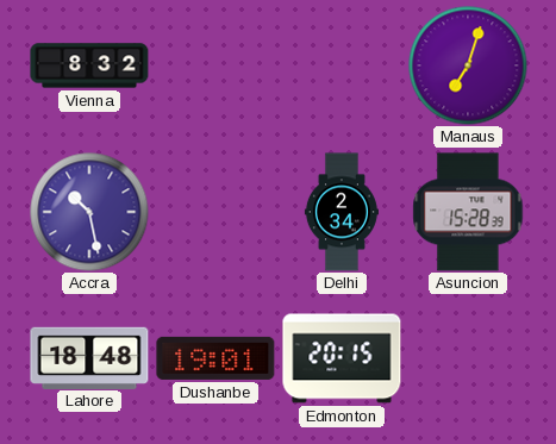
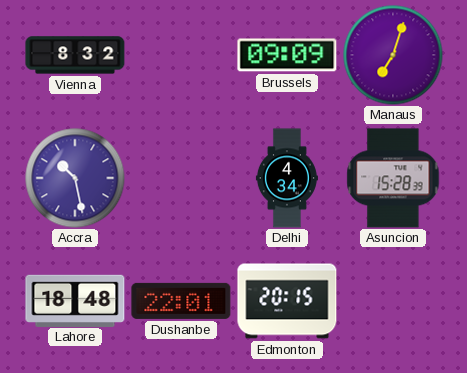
Brussels: none -> 09:09
Delhi: 2:34 -> 4:34
Dushanbe: 19:01 -> 22:01
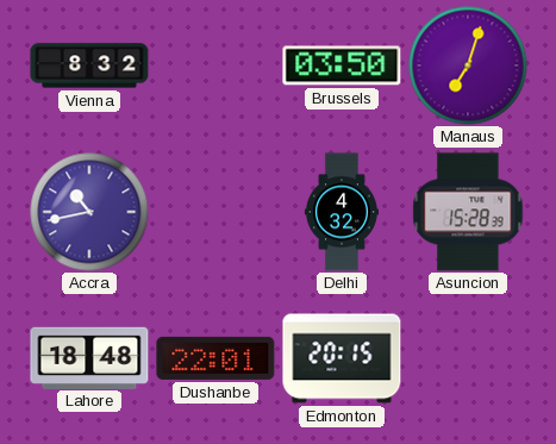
Brussels: 09:09 -> 03:50
Accra: 10:28 -> 10:43
Delhi: 4:34 -> 4:32
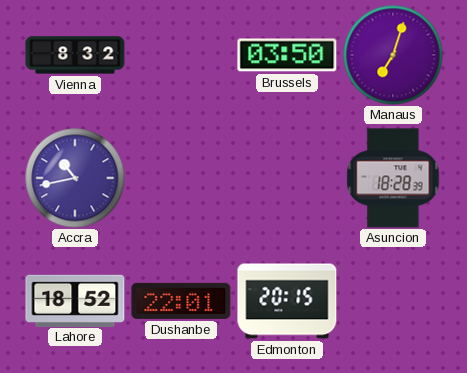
Delhi: 4:32 -> none
Asuncion: 15:28 -> 18:28
Lahore: 18:48 -> 18:52
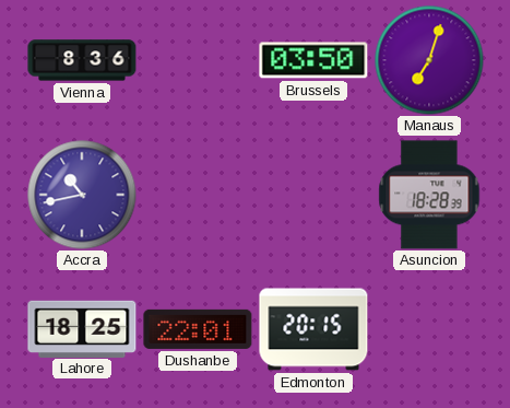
Vienna: 8:32 -> 8:36
Lahore: 18:52 -> 18:25
